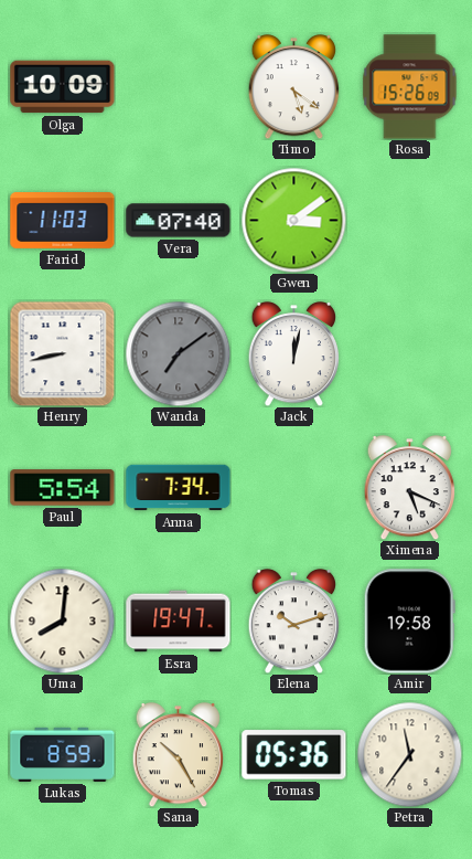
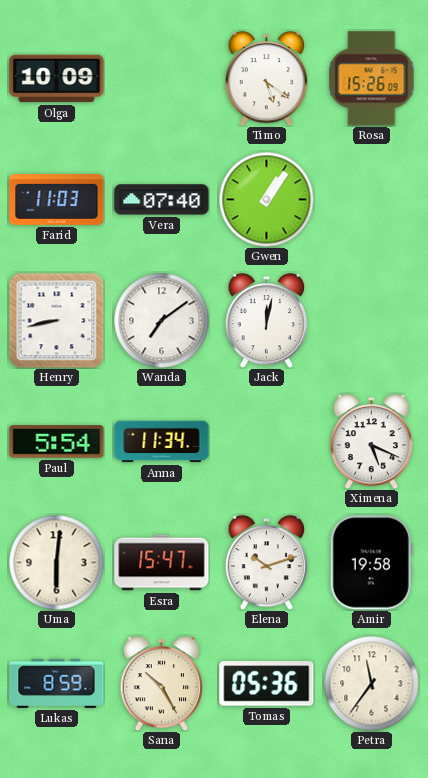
Gwen: 3:09 -> 1:06
Wanda dial: grey -> white
Anna: 7:34 -> 11:34
Uma: 8:01 -> 6:01
Esra: 19:47 -> 15:47
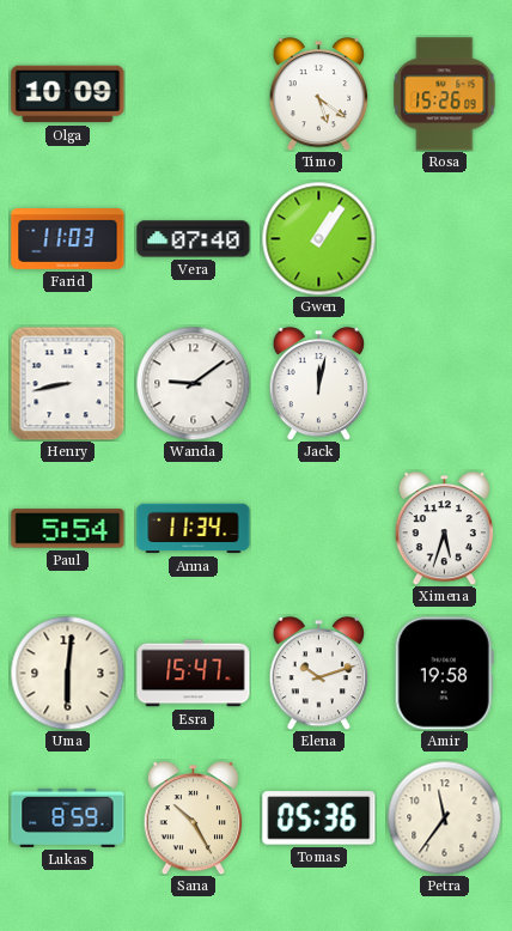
Wanda: 7:09 -> 9:09
Ximena: 5:19 -> 5:33
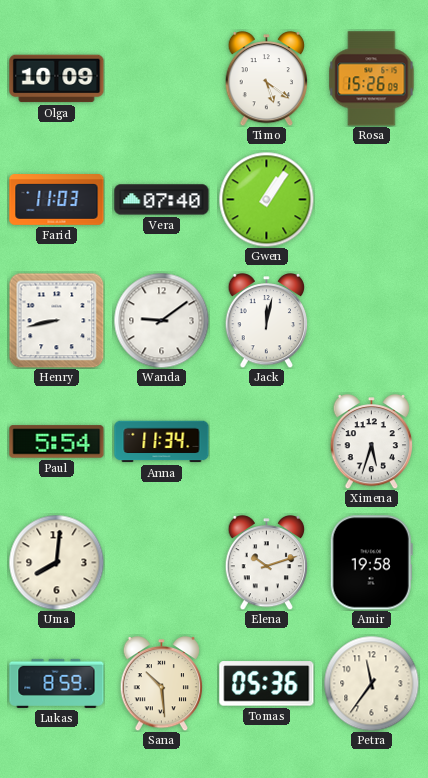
Uma: 6:01 -> 8:01
Esra: 15:47 -> none
Sana: 10:25 -> 10:29
